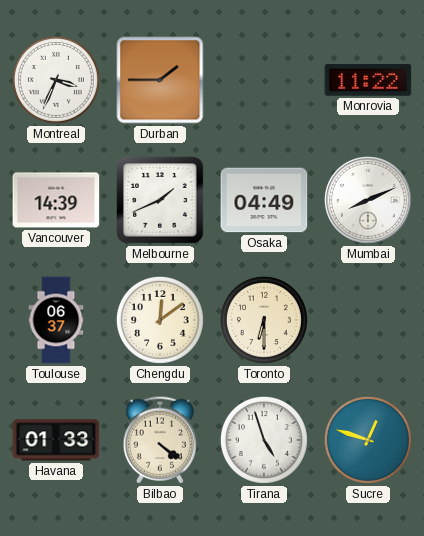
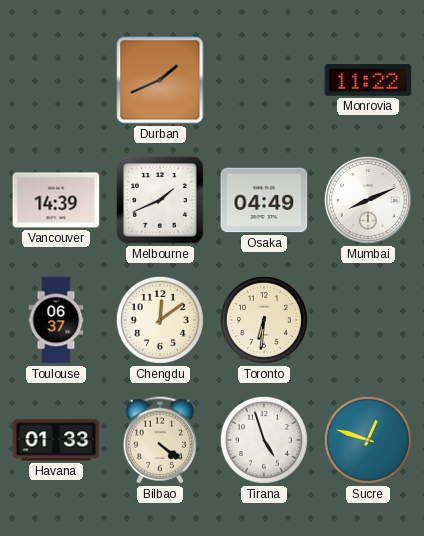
Montreal: 3:34 -> none
Durban: 1:45 -> 1:41
Toronto: 6:30 -> 6:31
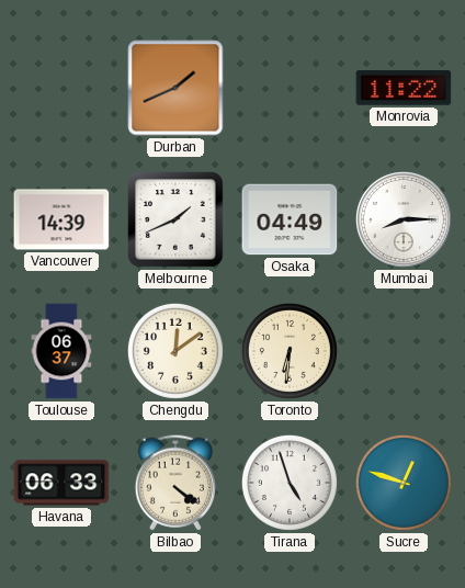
Mumbai: 8:11 -> 8:15
Havana: 01:33 -> 06:33
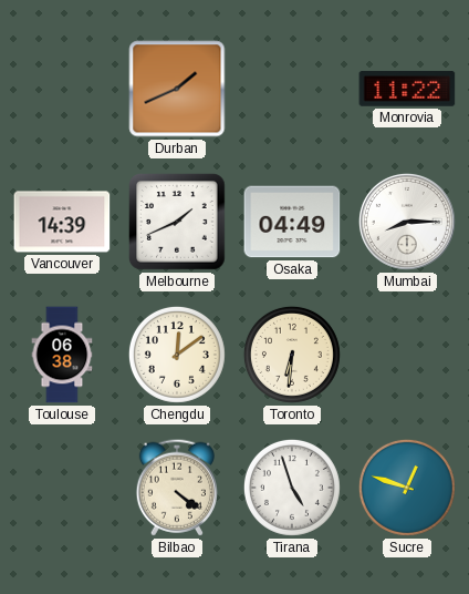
Toulouse: 06:37 -> 06:38
Havana: 06:33 -> none
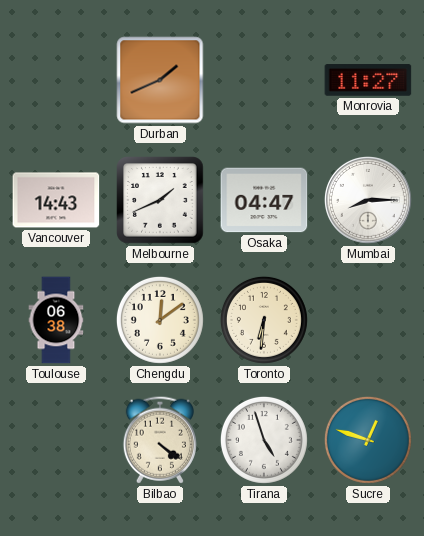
Monrovia: 11:22 -> 11:27
Vancouver: 14:39 -> 14:43
Osaka: 04:49 -> 04:47
